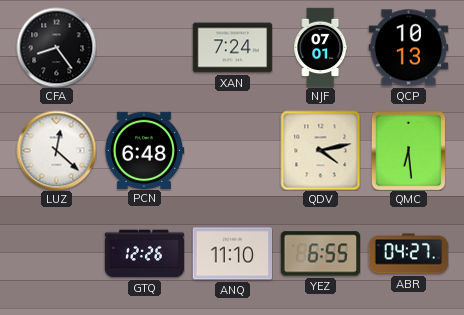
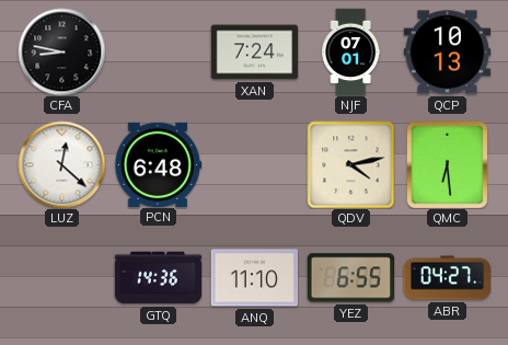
CFA: 8:24 -> 8:47
GTQ: 12:26 -> 14:36
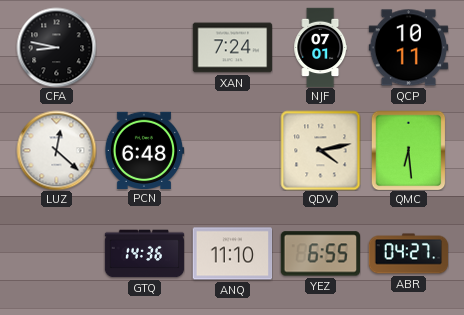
QCP: 10:13 -> 10:11
